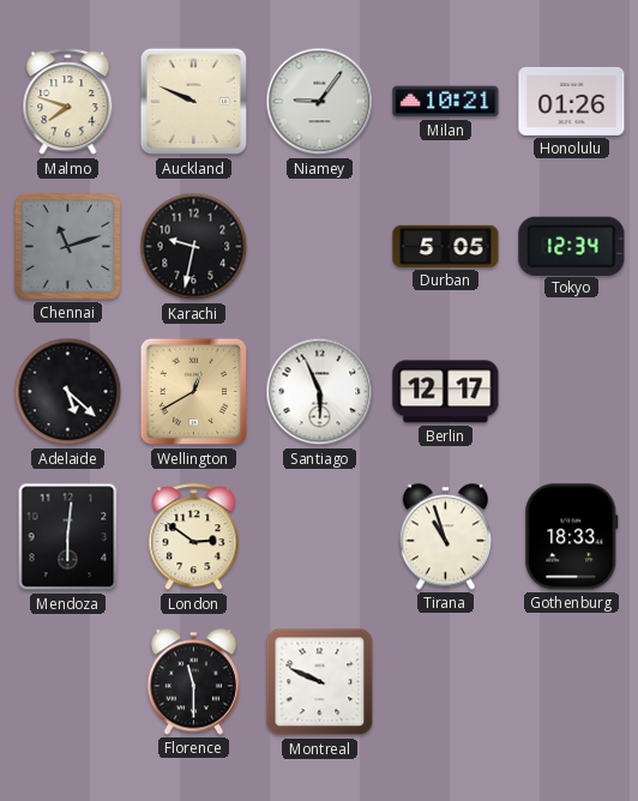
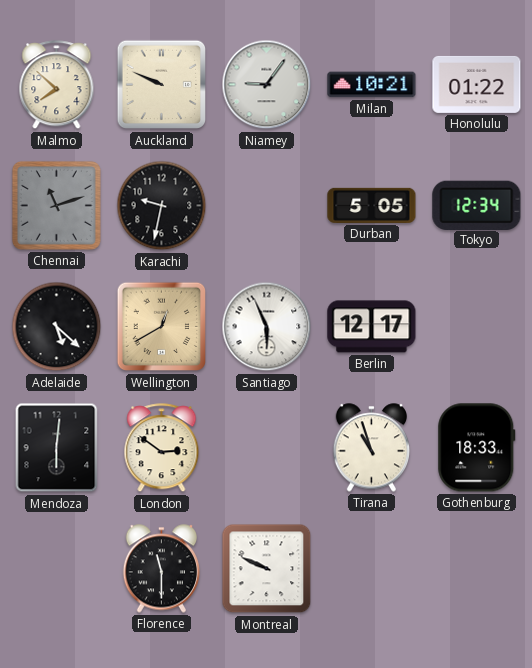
Malmo: 7:48 -> 7:52
Honolulu: 01:26 -> 01:22
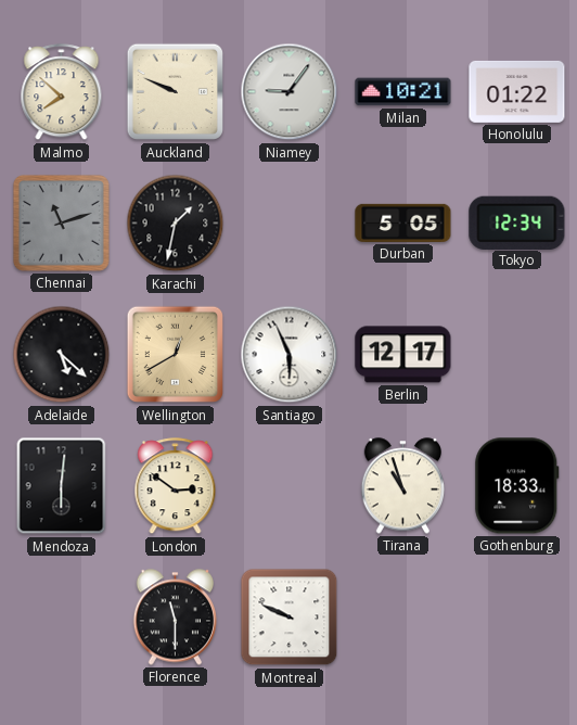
Karachi: 9:32 -> 1:32
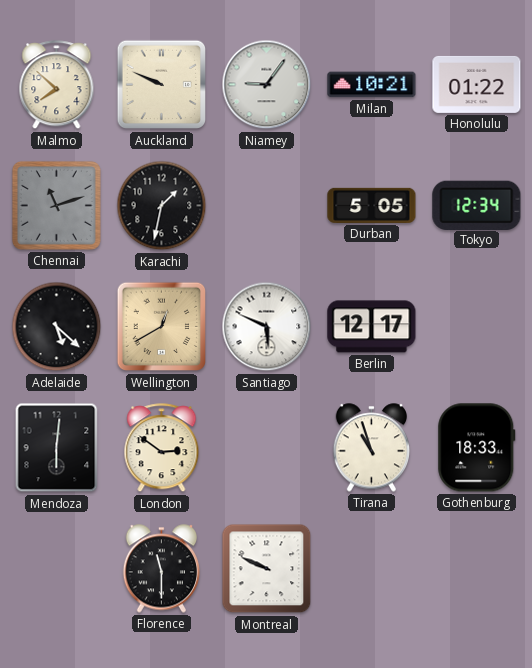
Santiago: 5:56 -> 5:49
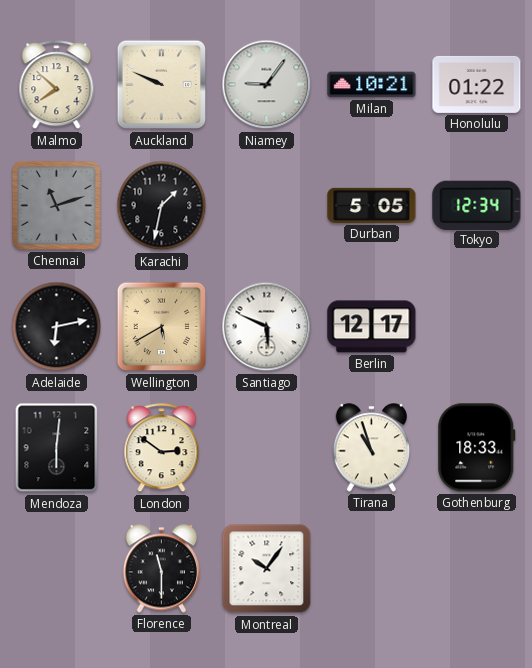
Adelaide: 5:22 -> 6:13
Wellington: 12:40 -> 5:40
Montreal: 9:49 -> 10:06
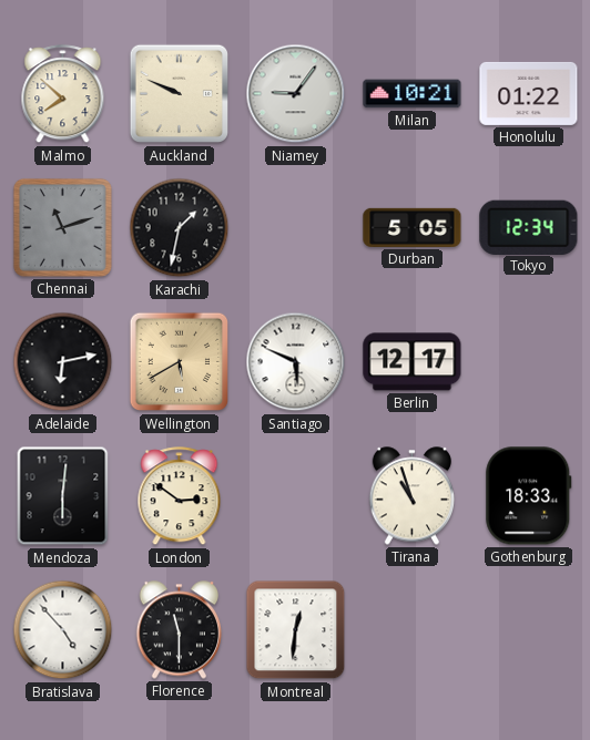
Bratislava: none -> 4:53
Montreal: 10:06 -> 12:31
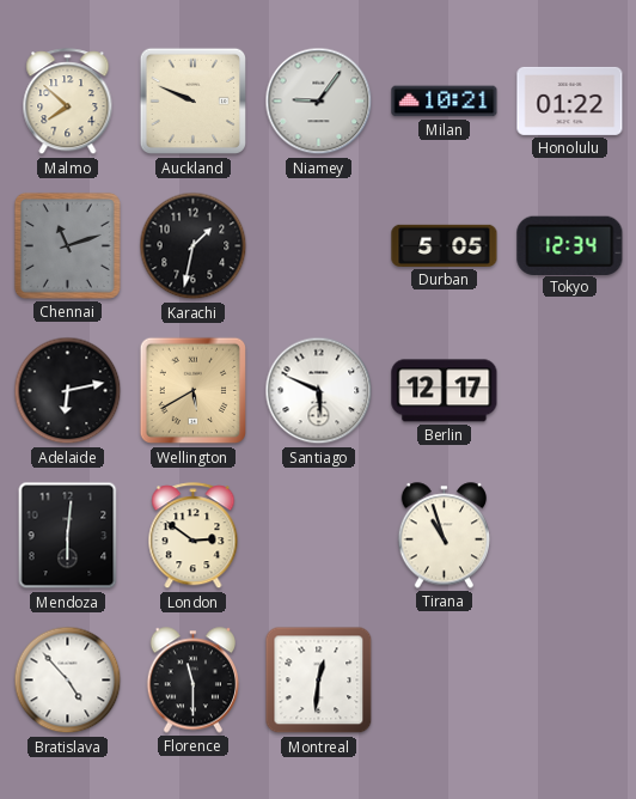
Gothenburg: 18:33 -> none
